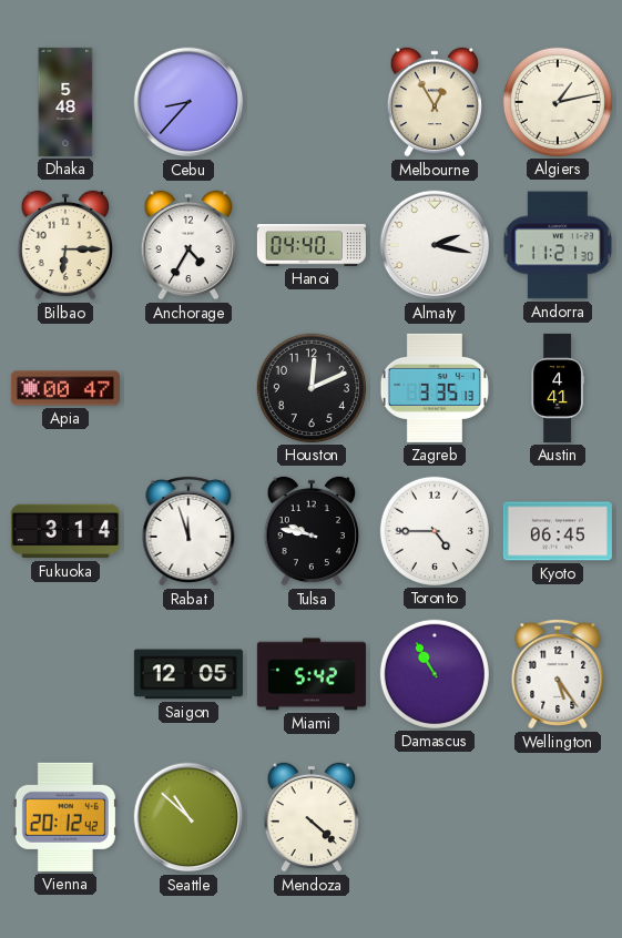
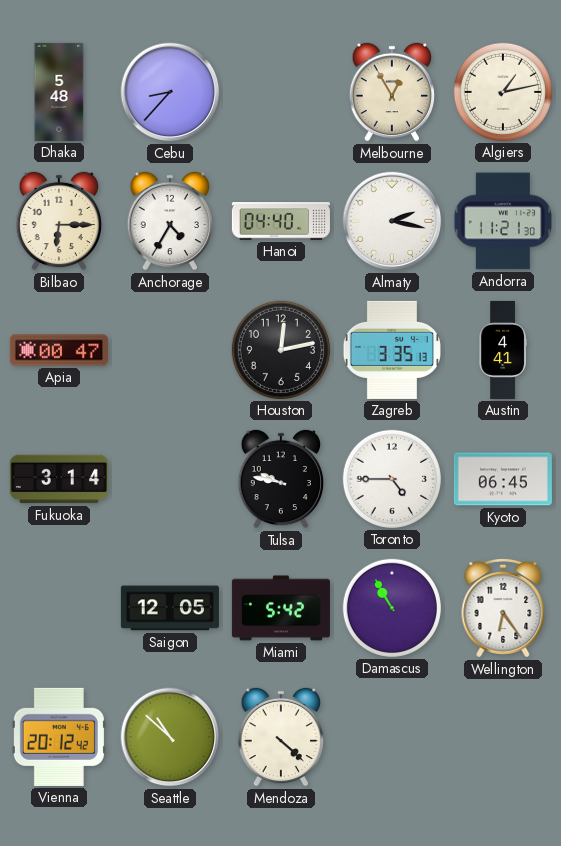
Houston: 12:11 -> 12:13
Rabat: 11:57 -> none
Wellington: 5:24 -> 6:24
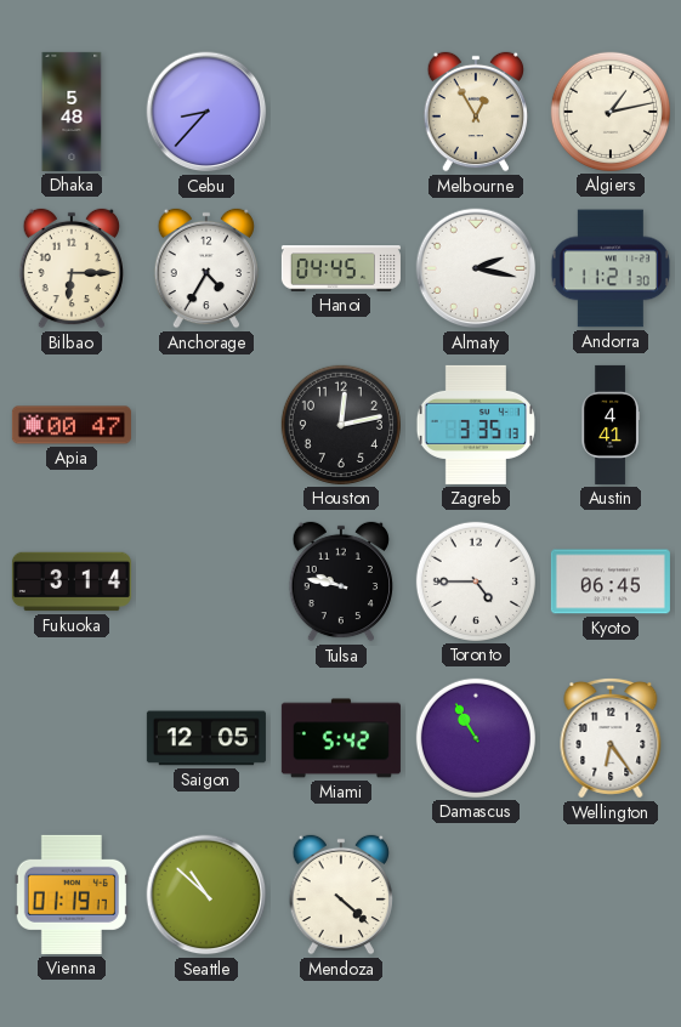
Hanoi: 04:40 -> 04:45
Vienna: 20:12 -> 01:19
